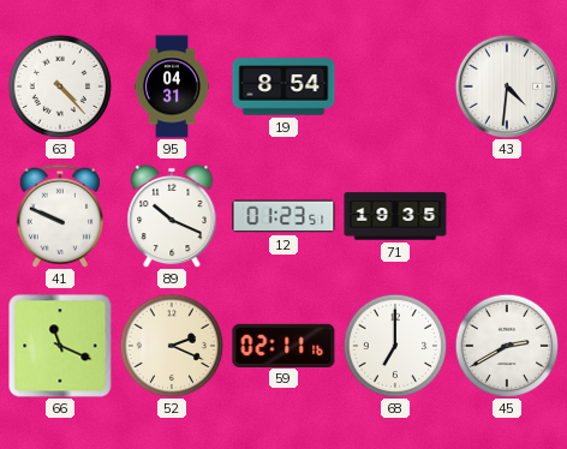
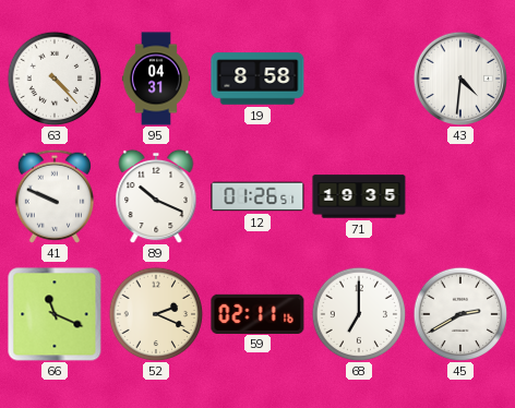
19: 8:54 -> 8:58
12: 01:23 -> 01:26
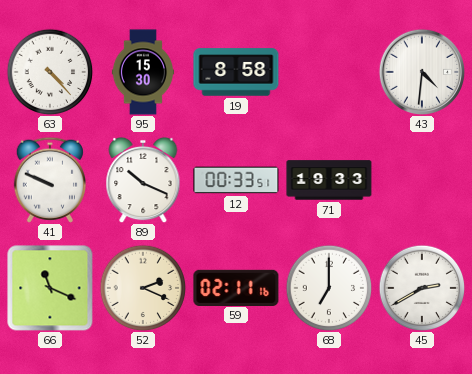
95: 04:31 -> 15:30
12: 01:26 -> 00:33
71: 19:35 -> 19:33
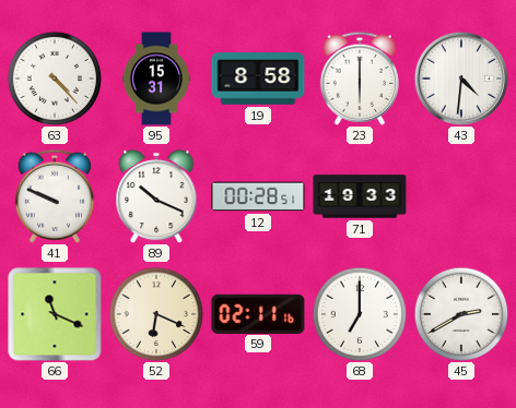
95: 15:30 -> 15:31
23: none -> 6:00
12: 00:33 -> 00:28
52: 2:19 -> 6:19
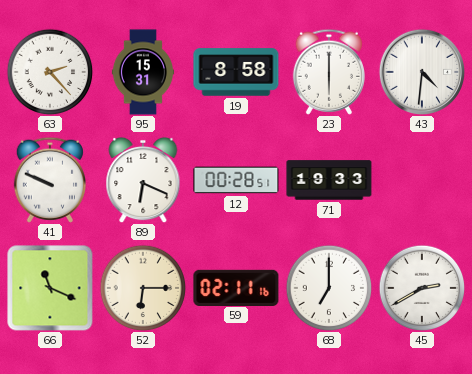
63: 4:23 -> 2:23
89: 10:19 -> 6:19
52: 6:19 -> 6:15
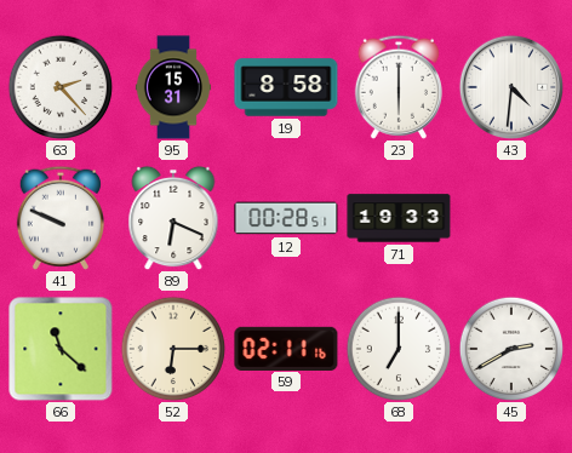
66: 11:19 -> 11:22
